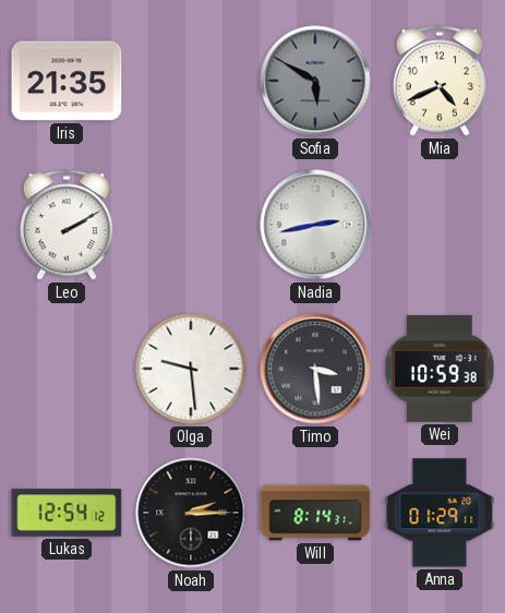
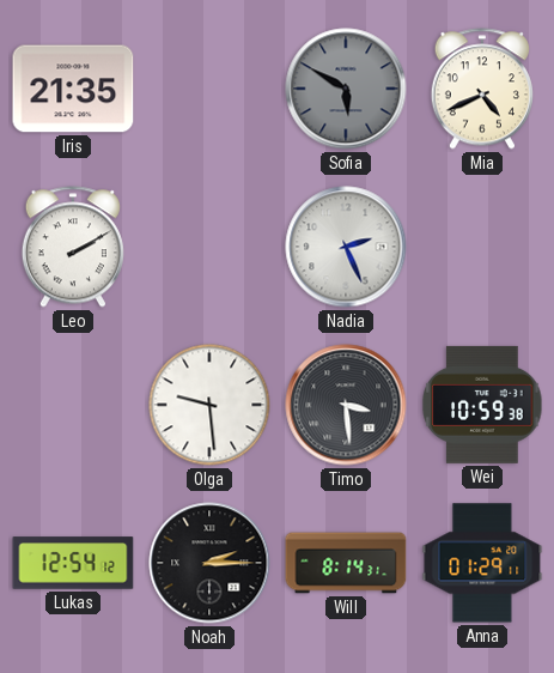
Nadia: 2:43 -> 2:26
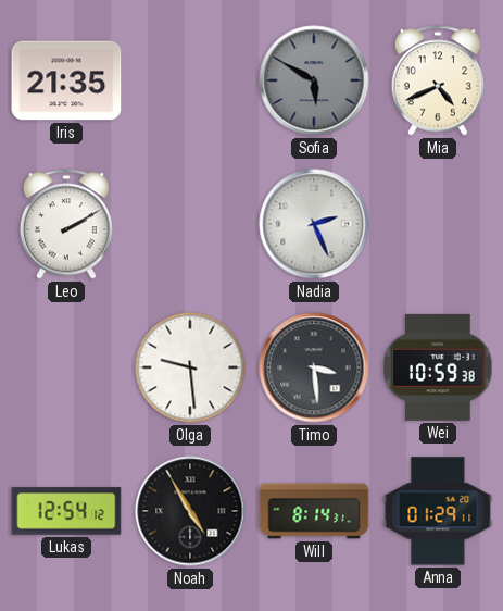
Noah: 2:15 -> 4:55
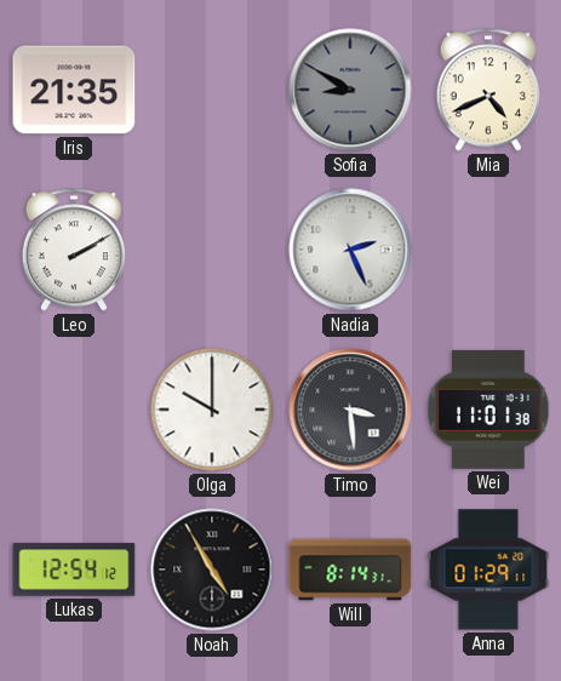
Sofia: 5:50 -> 8:50
Olga: 9:29 -> 10:00
Wei: 10:59 -> 11:01
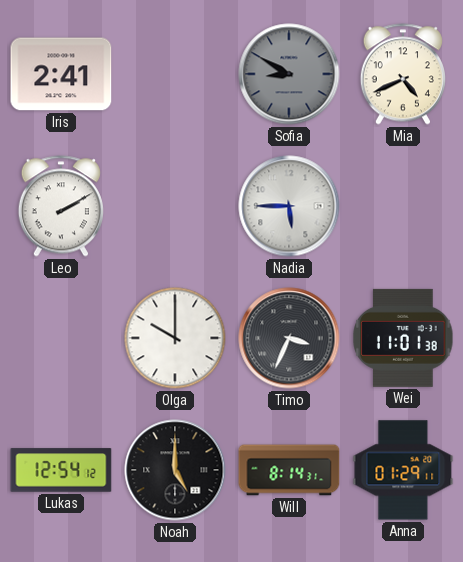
Iris: 21:35 -> 2:41
Nadia: 2:26 -> 5:45
Timo: 3:29 -> 3:34
Noah: 4:55 -> 5:00
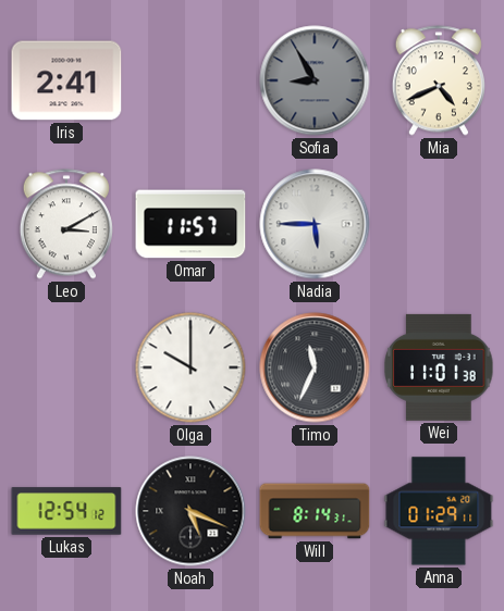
Sofia: 8:50 -> 8:55
Leo: 2:10 -> 3:10
Omar: none -> 11:57
Timo: 3:34 -> 11:34
Noah: 5:00 -> 5:19
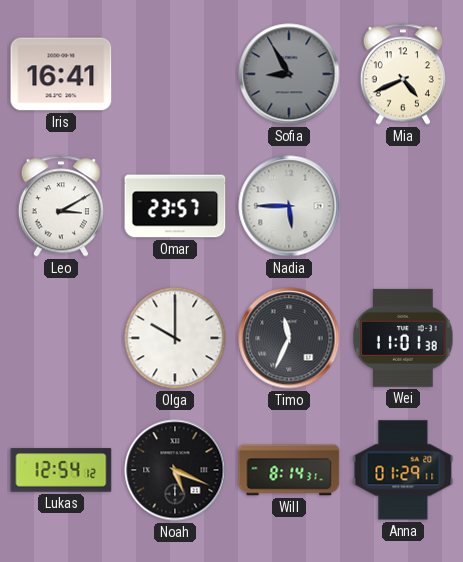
Iris: 2:41 -> 16:41
Omar: 11:57 -> 23:57
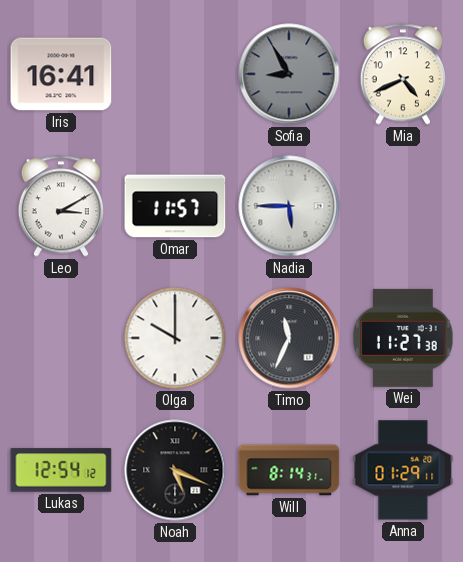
Omar: 23:57 -> 11:57
Wei: 11:01 -> 11:27
